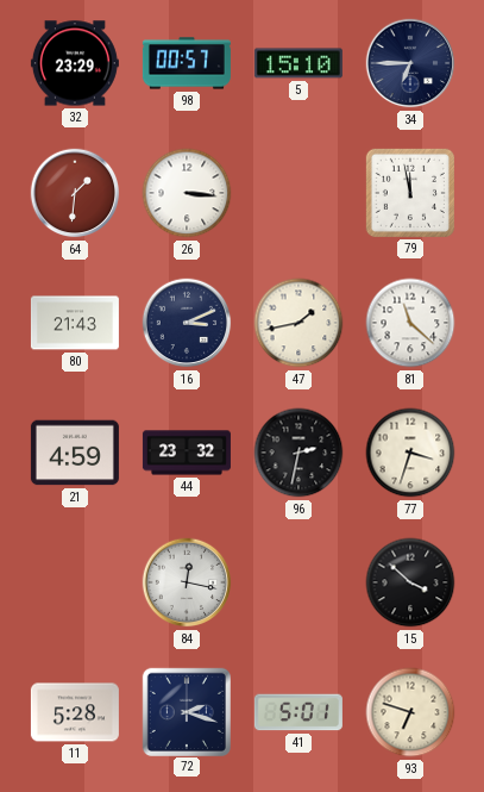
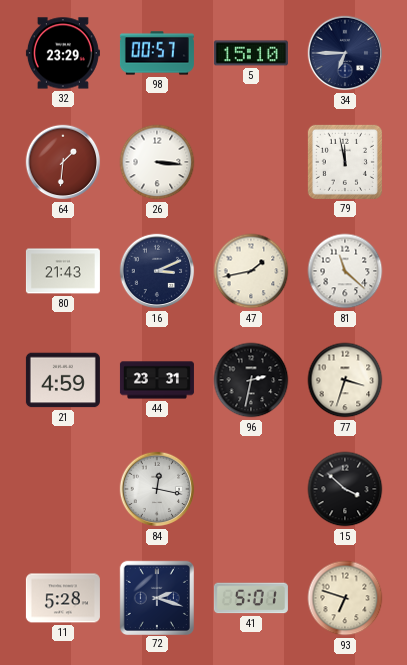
44: 23:32 -> 23:31
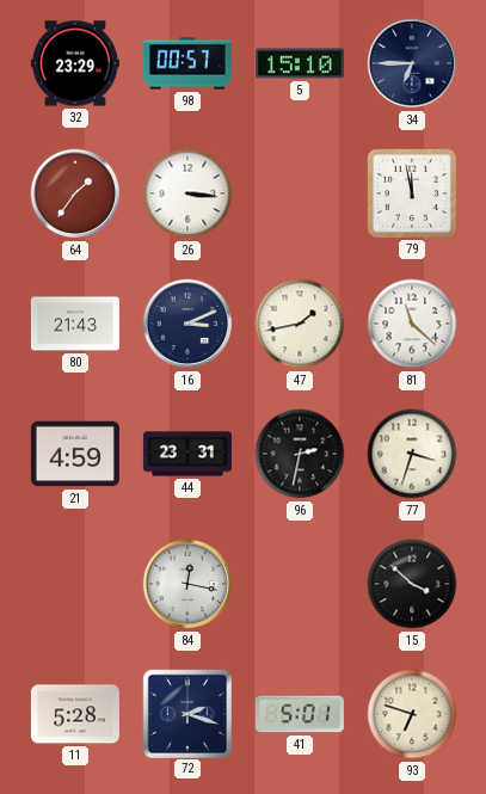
64: 1:31 -> 1:36
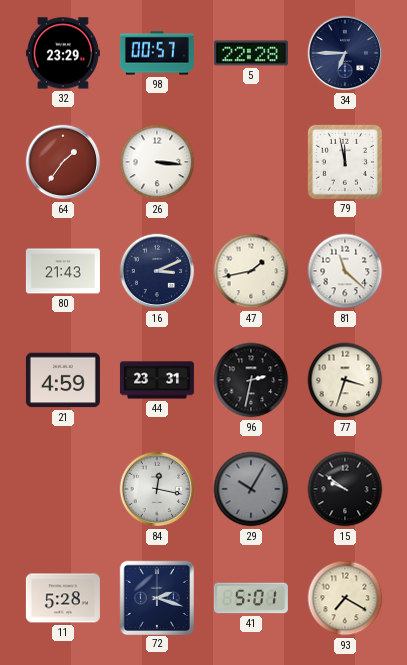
5: 15:10 -> 22:28
29: none -> 10:05
15: 3:52 -> 9:51
93: 6:48 -> 7:20
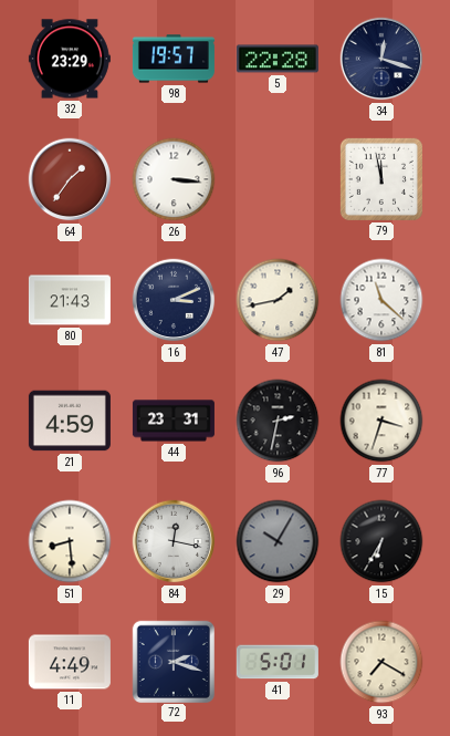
98: 00:57 -> 19:57
34: 6:45 -> 12:18
51: none -> 8:29
15: 9:51 -> 6:35
11: 5:28 -> 4:49
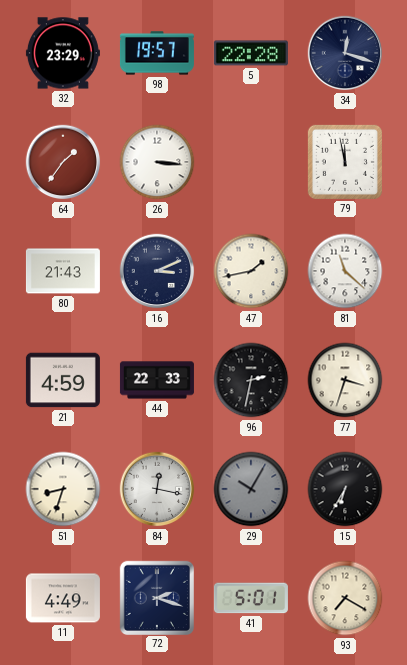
44: 23:31 -> 22:33
51: 8:29 -> 8:33
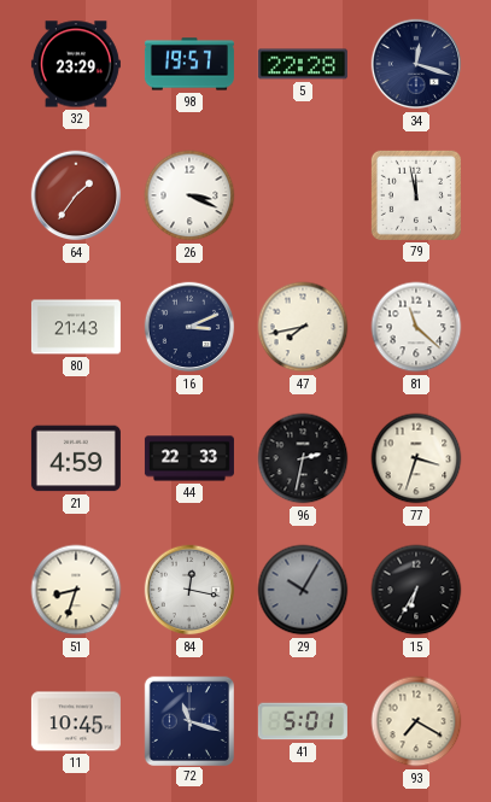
26: 3:16 -> 3:19
47: 1:43 -> 7:43
11: 4:49 -> 10:45
72: 2:18 -> 11:18
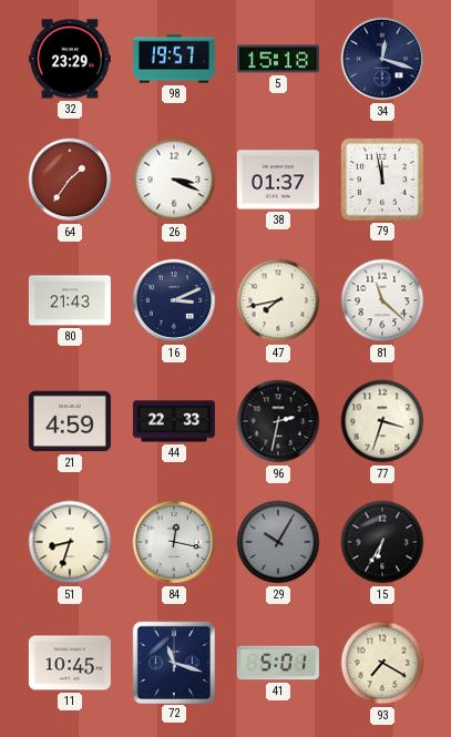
5: 22:28 -> 15:18
38: none -> 01:37
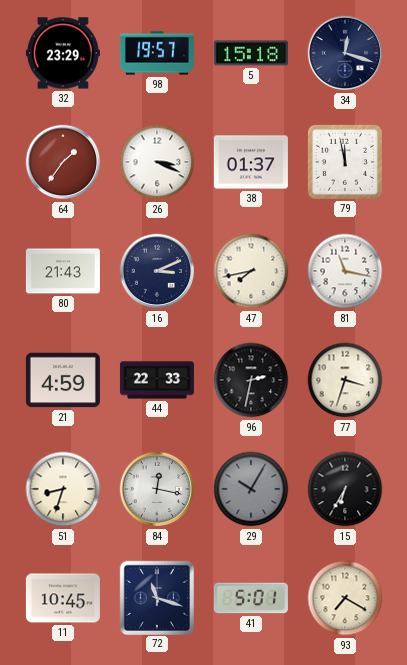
81: 11:22 -> 11:17
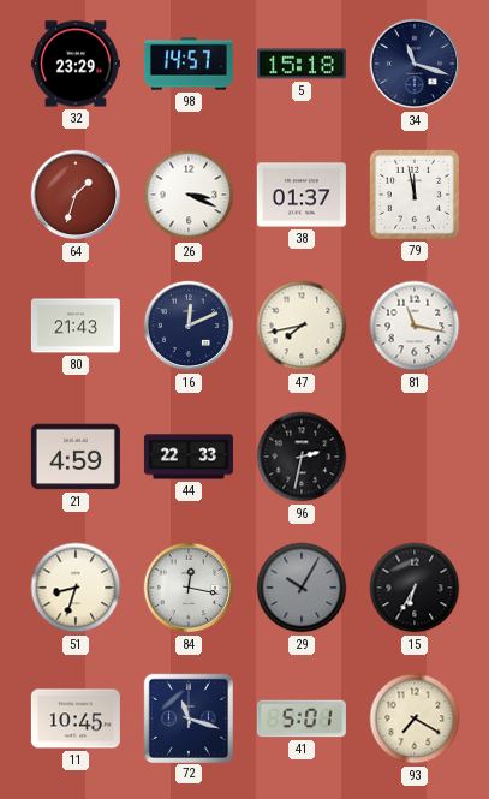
98: 19:57 -> 14:57
34: 12:18 -> 11:18
64: 1:36 -> 1:33
16: 3:11 -> 12:11
77: 3:33 -> none
